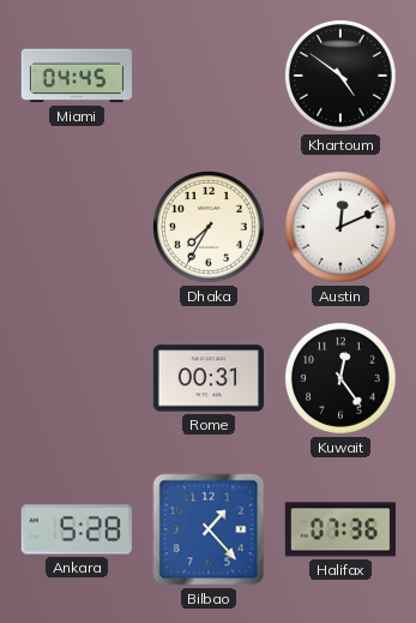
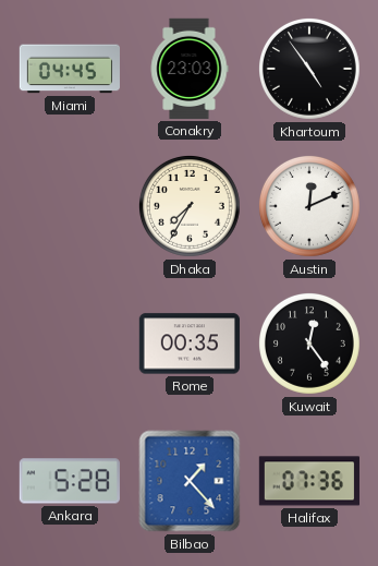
Conakry: none -> 23:03
Khartoum: 4:51 -> 4:54
Rome: 00:31 -> 00:35
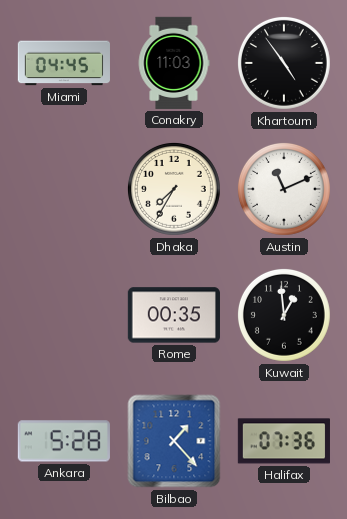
Conakry: 23:03 -> 11:03
Austin: 12:11 -> 11:11
Kuwait: 12:24 -> 12:59
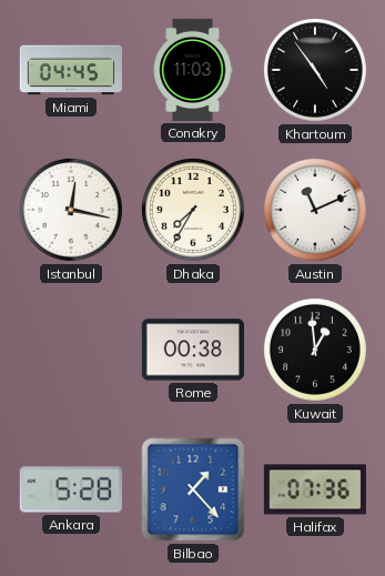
Istanbul: none -> 12:17
Rome: 00:35 -> 00:38
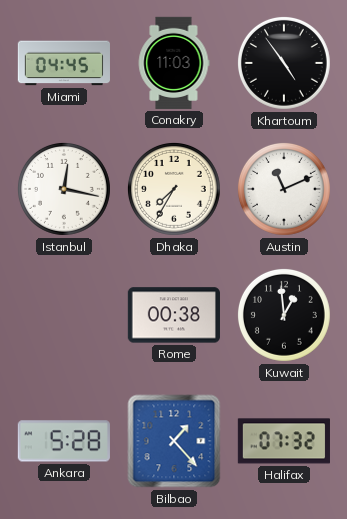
Halifax: 07:36 -> 07:32
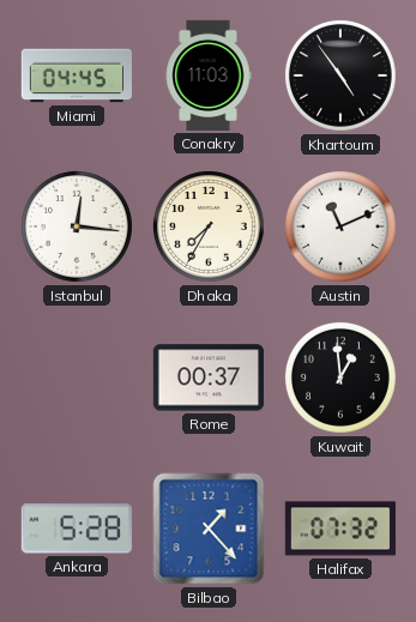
Istanbul: 12:17 -> 12:16
Rome: 00:38 -> 00:37
